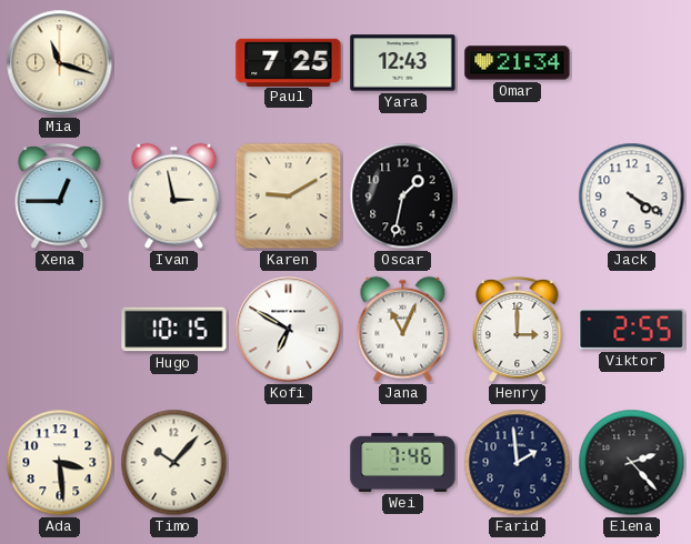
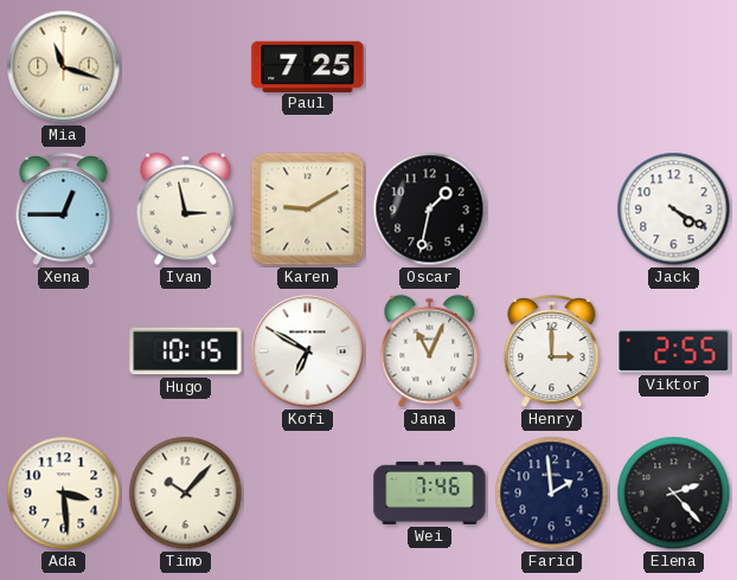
Yara: 12:43 -> none
Omar: 21:34 -> none
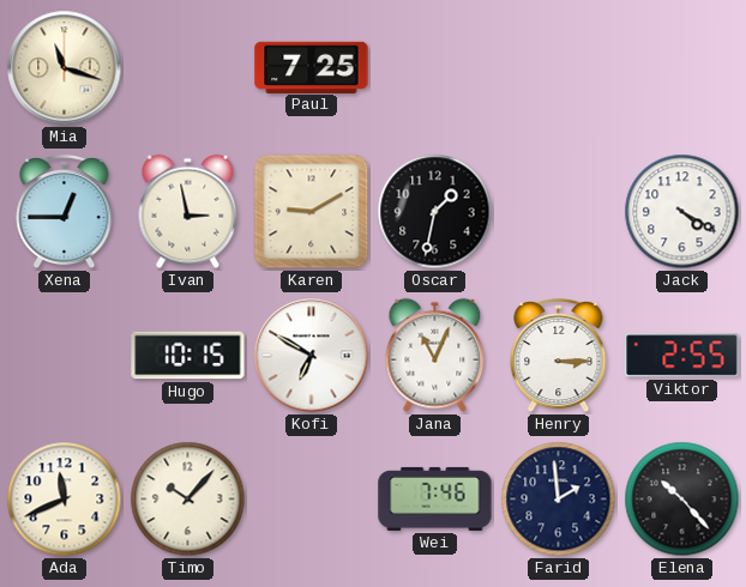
Henry: 3:00 -> 3:15
Ada: 3:29 -> 11:41
Elena: 2:23 -> 10:23
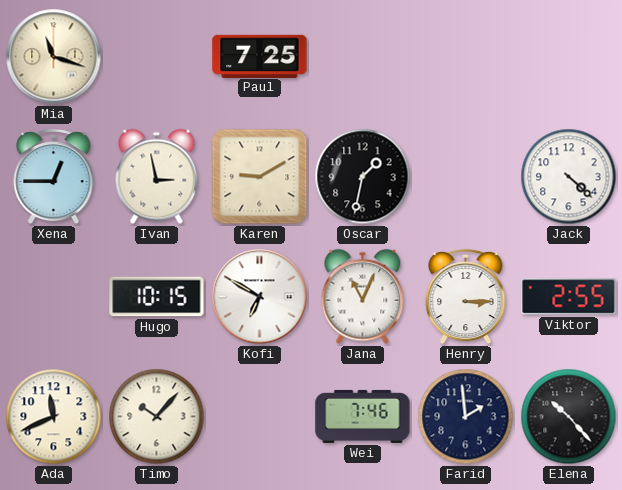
Jack: 4:20 -> 4:22
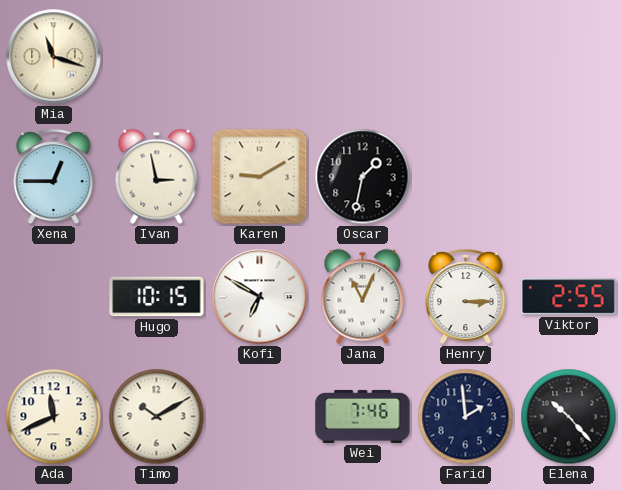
Paul: 7:25 -> none
Jack: 4:22 -> none
Timo: 10:07 -> 10:10
